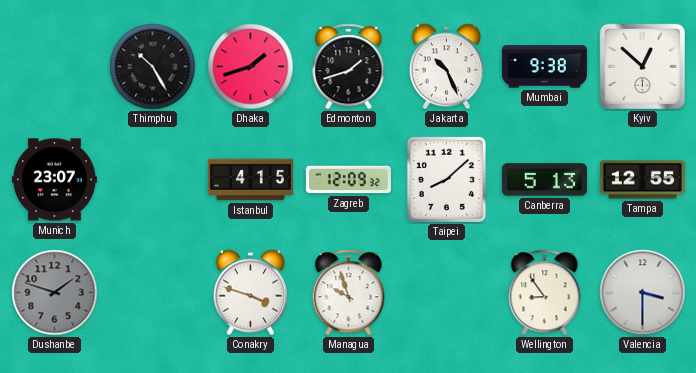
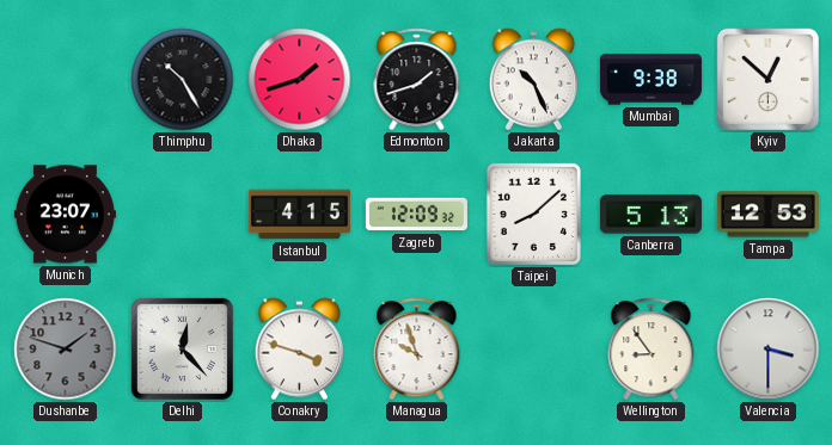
Tampa: 12:55 -> 12:53
Delhi: none -> 12:23
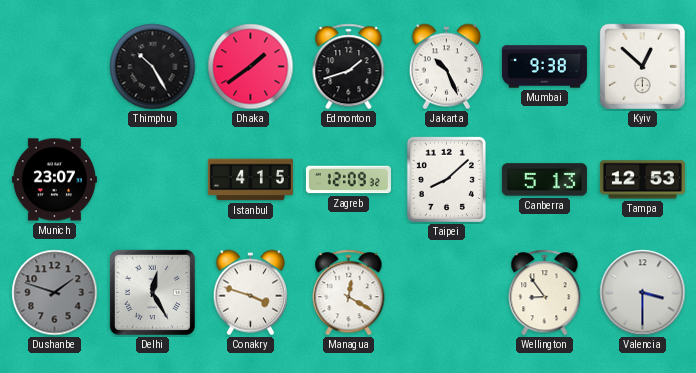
Dhaka: 1:42 -> 1:39
Delhi: 12:23 -> 12:25
Managua: 9:57 -> 12:20
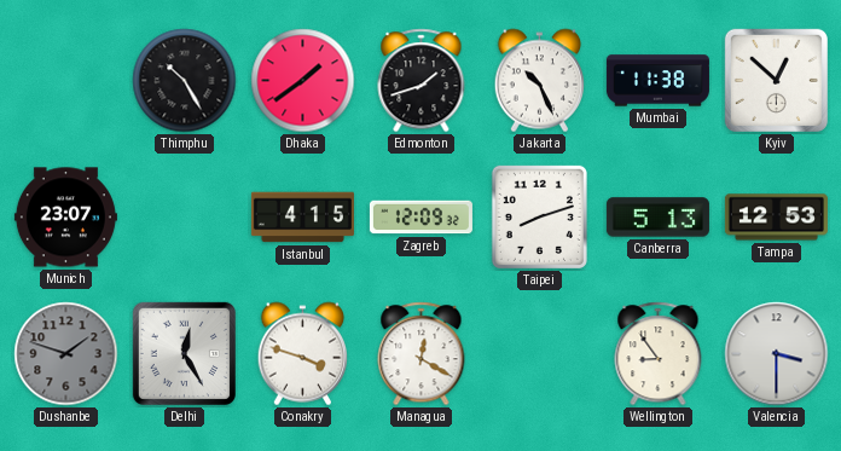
Mumbai: 9:38 -> 11:38
Taipei: 8:08 -> 8:12
